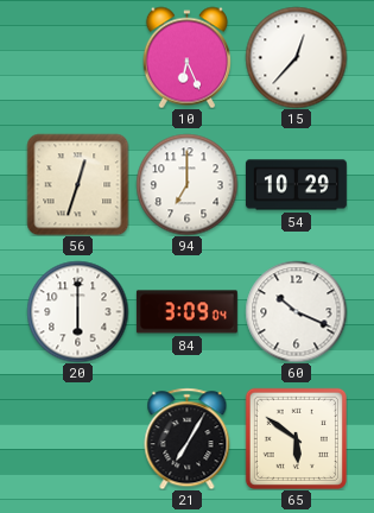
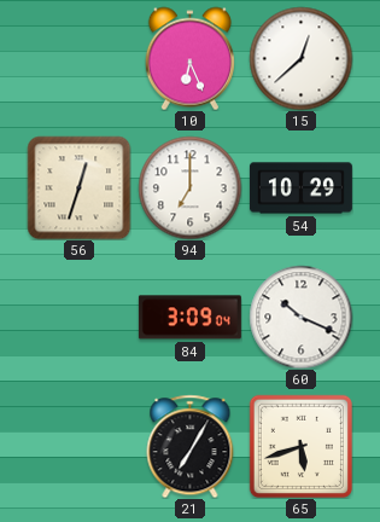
15: 12:37 -> 12:38
20: 6:00 -> none
65: 5:51 -> 5:42
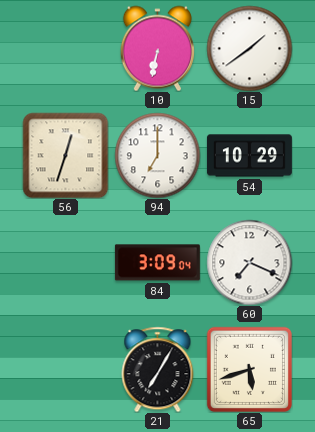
10: 6:26 -> 6:32
15: 12:38 -> 1:39
60: 10:19 -> 7:19
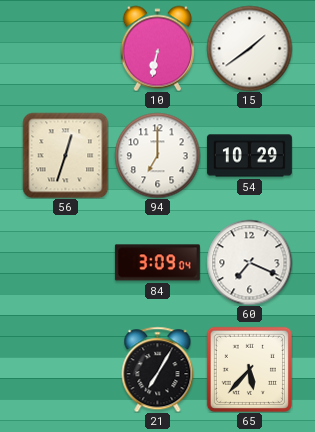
65: 5:42 -> 5:37
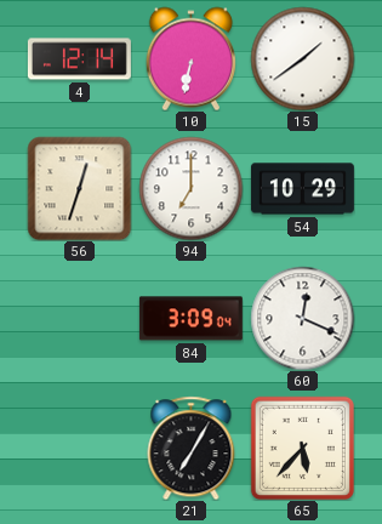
4: none -> 12:14
60: 7:19 -> 12:19
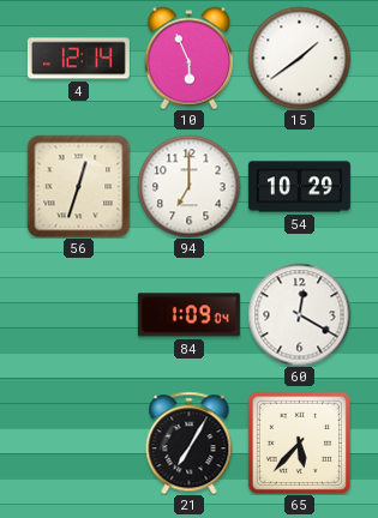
10: 6:32 -> 5:56
84: 3:09 -> 1:09
60: 12:19 -> 12:20
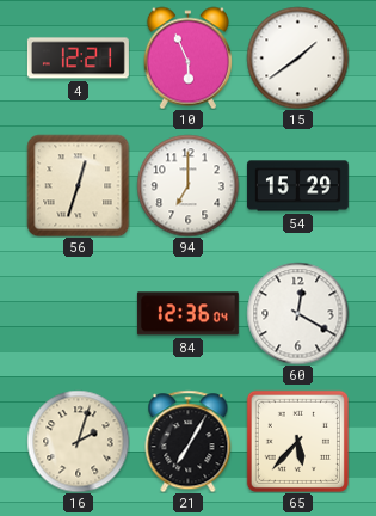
4: 12:14 -> 12:21
54: 10:29 -> 15:29
84: 1:09 -> 12:36
16: none -> 2:03
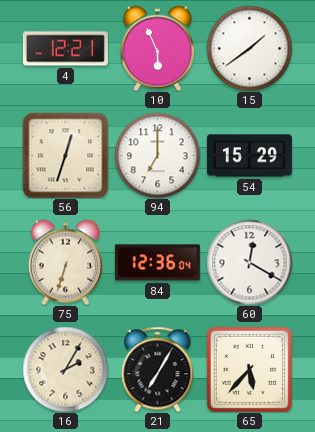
75: none -> 6:33
16: 2:03 -> 2:05
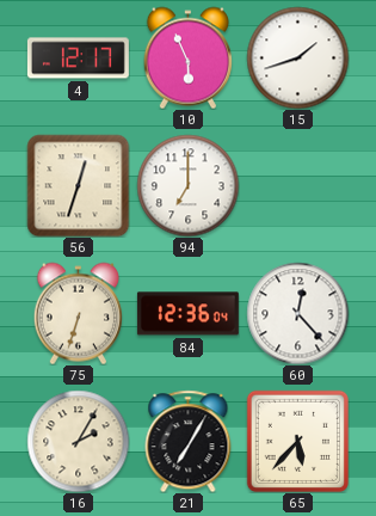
4: 12:21 -> 12:17
15: 1:39 -> 1:42
54: 15:29 -> none
60: 12:20 -> 12:23
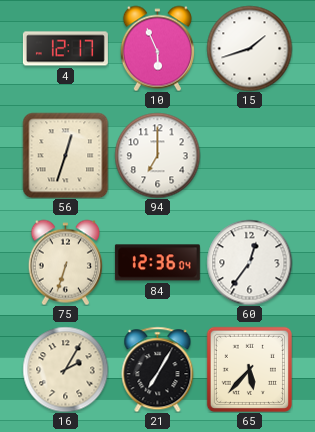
60: 12:23 -> 12:36
